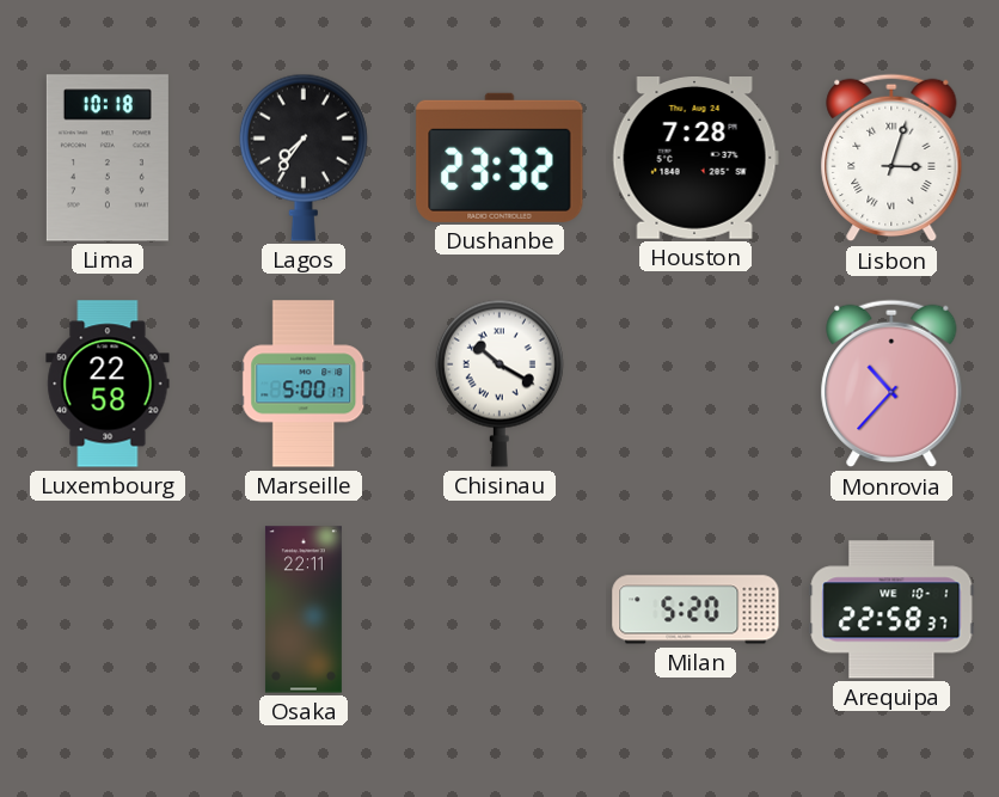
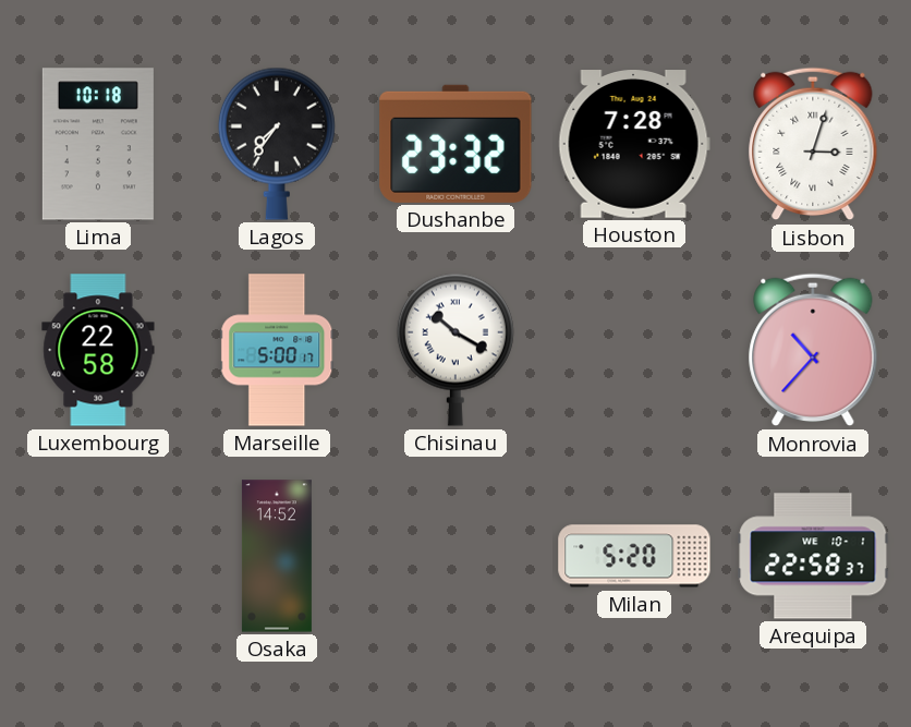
Osaka: 22:11 -> 14:52
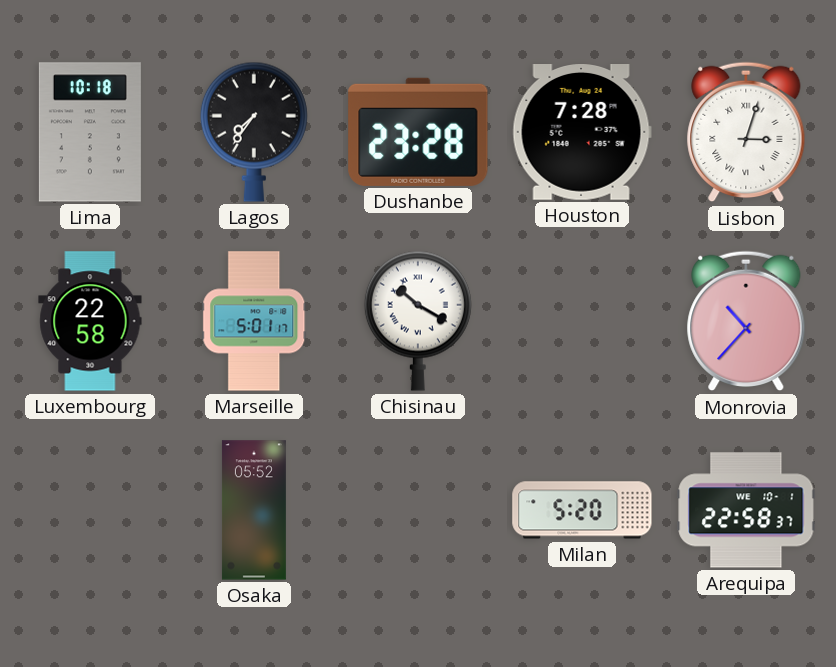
Dushanbe: 23:32 -> 23:28
Marseille: 5:00 -> 5:01
Osaka: 14:52 -> 05:52
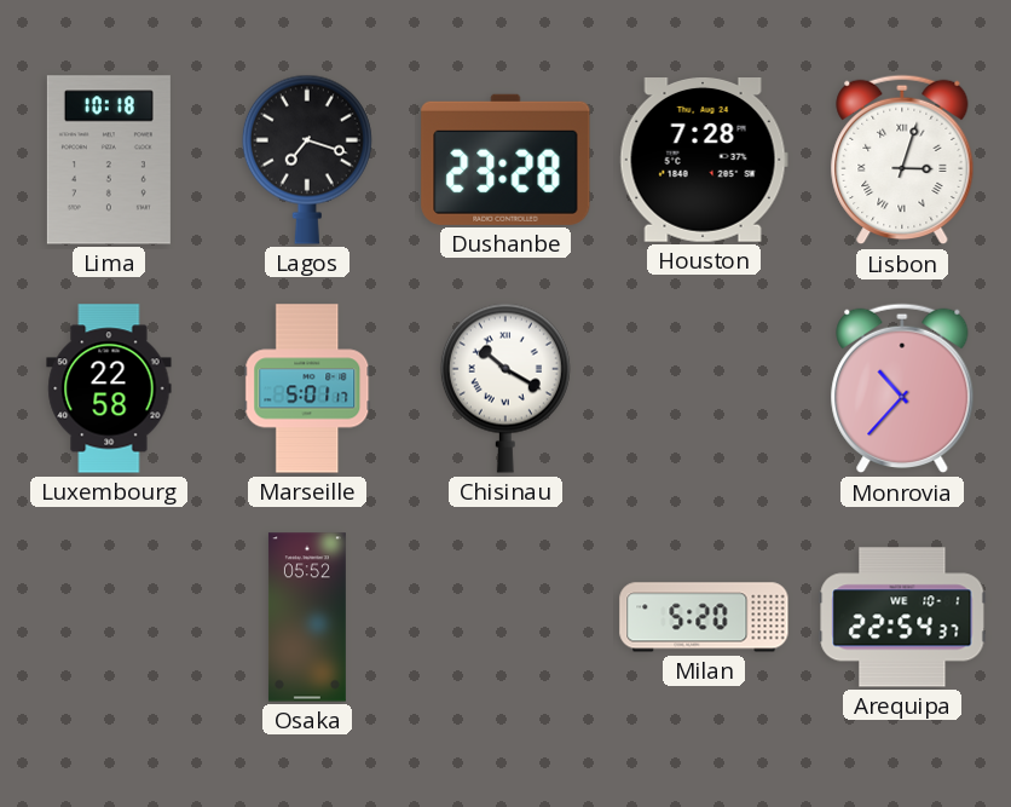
Lagos: 7:36 -> 7:18
Arequipa: 22:58 -> 22:54
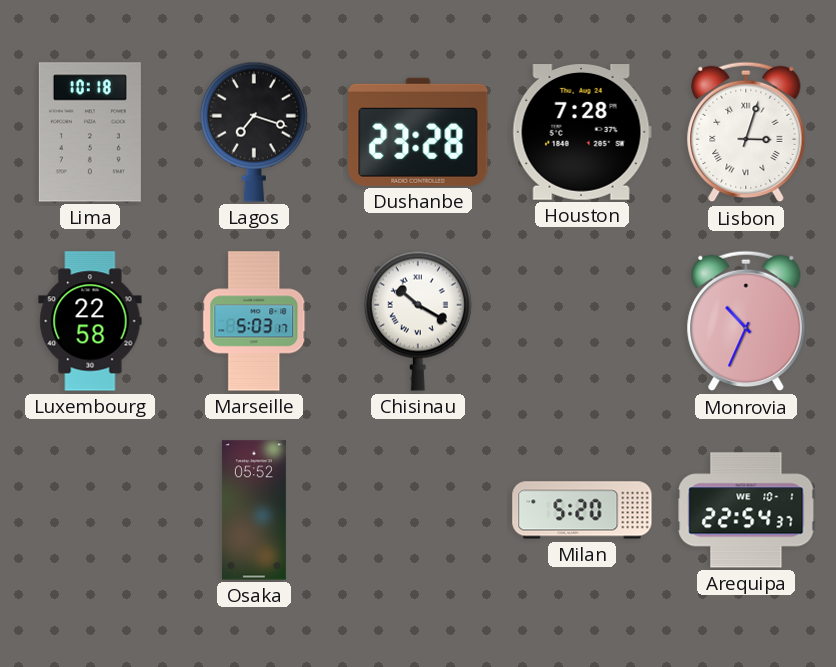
Marseille: 5:01 -> 5:03
Monrovia: 10:37 -> 10:34
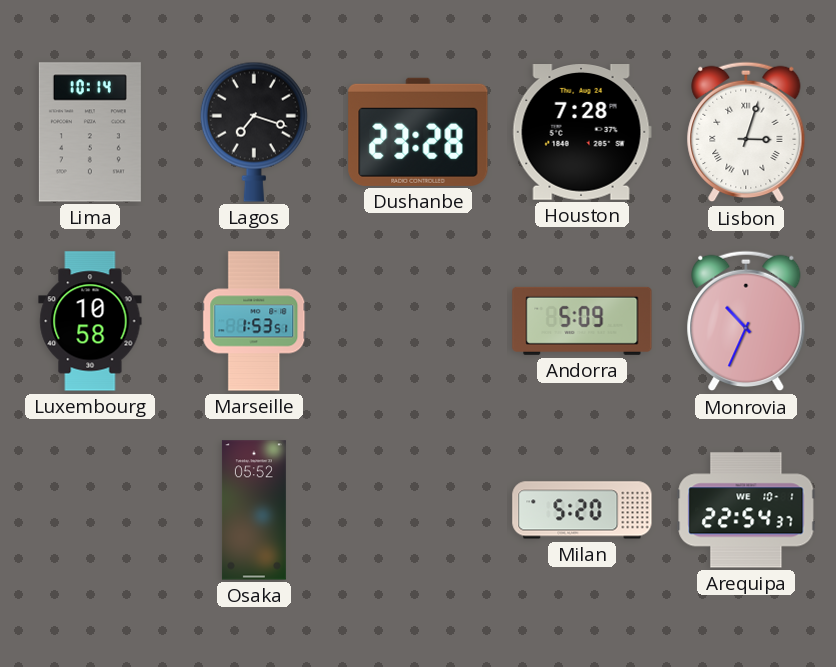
Lima: 10:18 -> 10:14
Luxembourg: 22:58 -> 10:58
Marseille: 5:03 -> 1:53
Chisinau: 10:20 -> none
Andorra: none -> 5:09
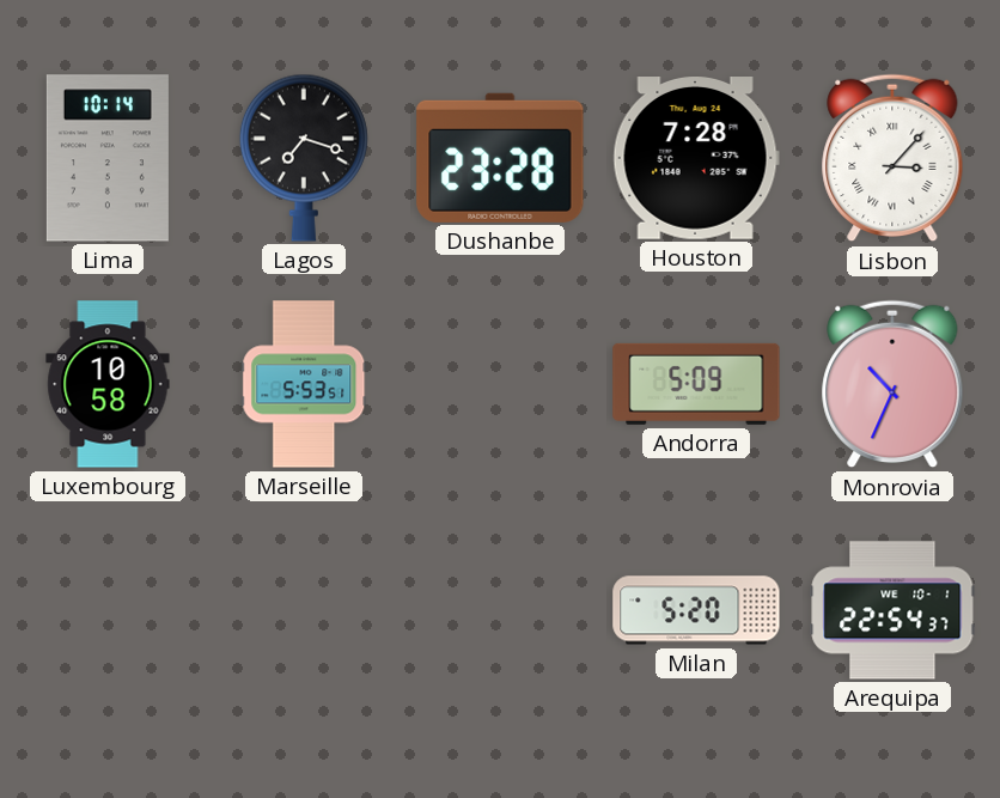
Lisbon: 3:03 -> 3:07
Marseille: 1:53 -> 5:53
Osaka: 05:52 -> none
